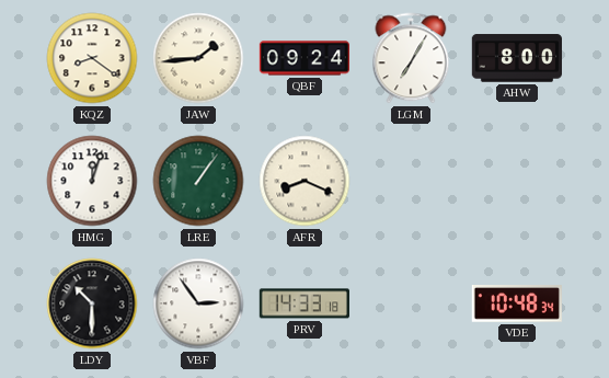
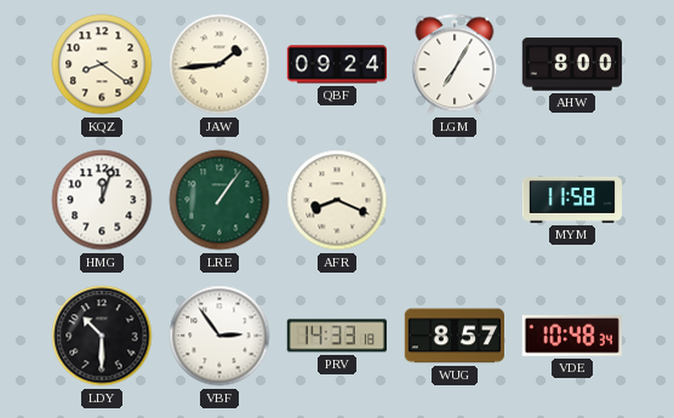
MYM: none -> 11:58
WUG: none -> 8:57
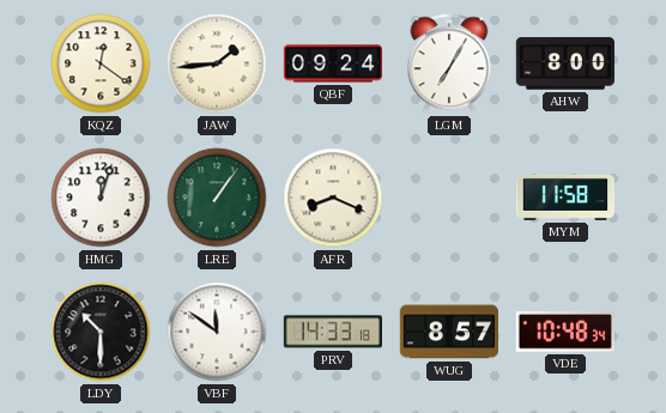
KQZ: 8:21 -> 12:21
VBF: 2:54 -> 11:51
